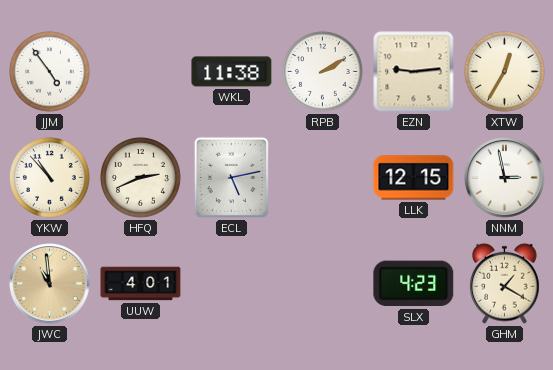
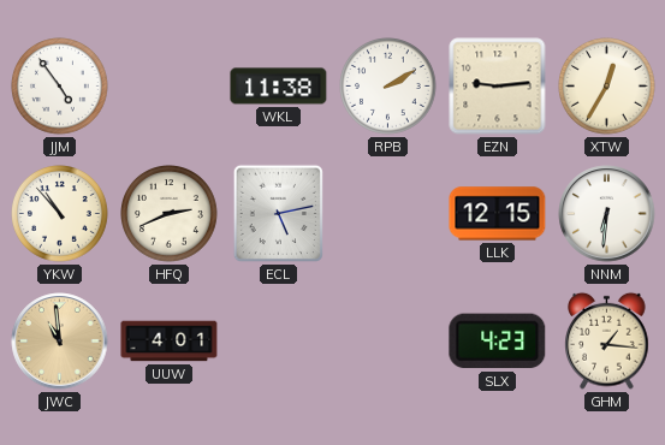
NNM: 2:58 -> 6:31
GHM: 1:20 -> 1:16
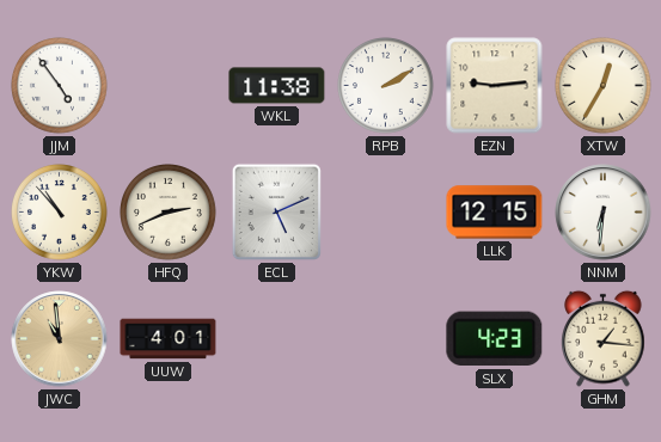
ECL: 5:13 -> 5:11
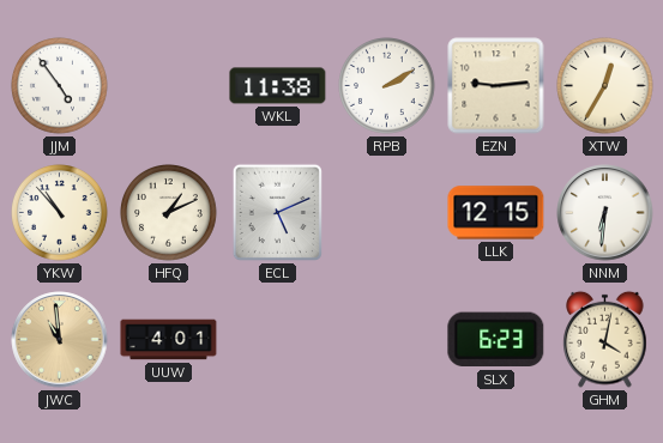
HFQ: 2:41 -> 1:11
SLX: 4:23 -> 6:23
GHM: 1:16 -> 4:02
